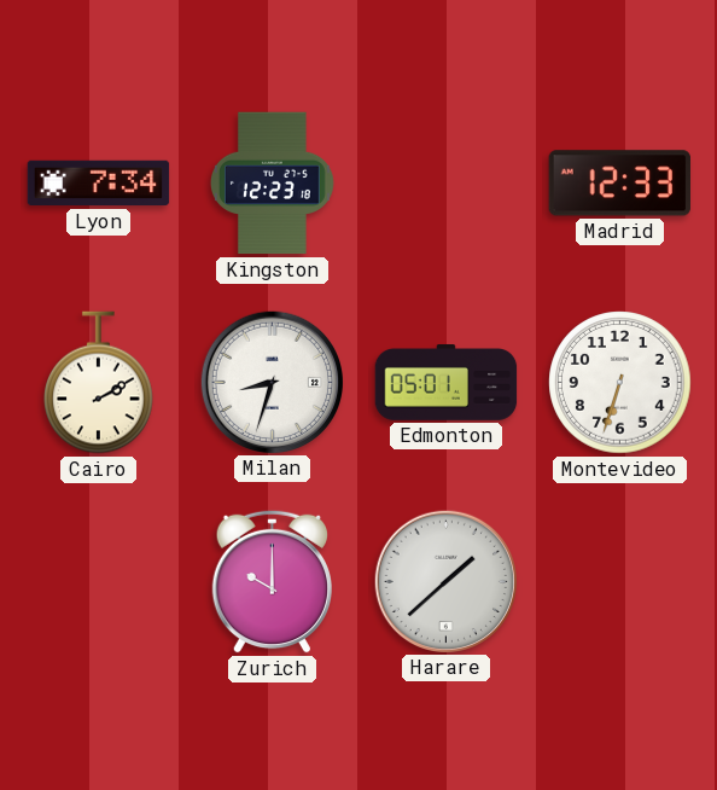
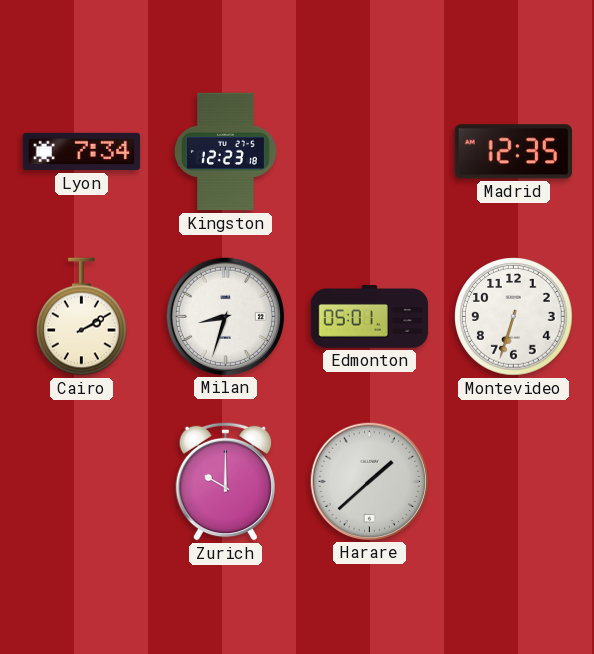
Madrid: 12:33 -> 12:35
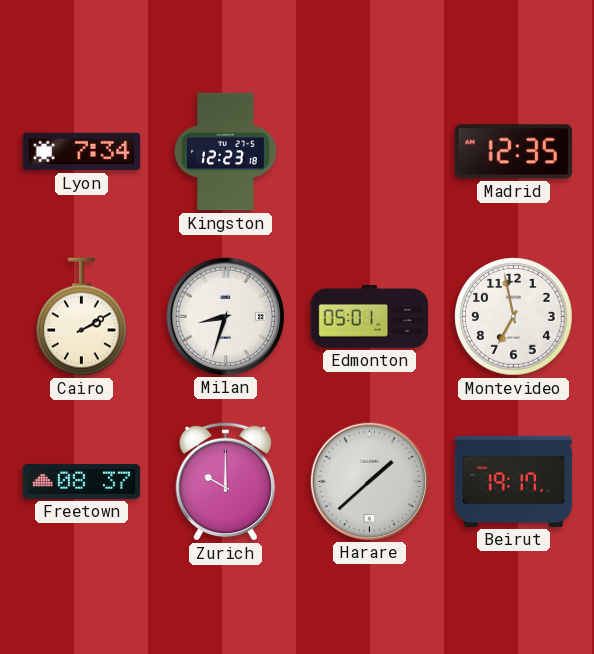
Montevideo: 6:33 -> 6:58
Freetown: none -> 08:37
Beirut: none -> 19:17
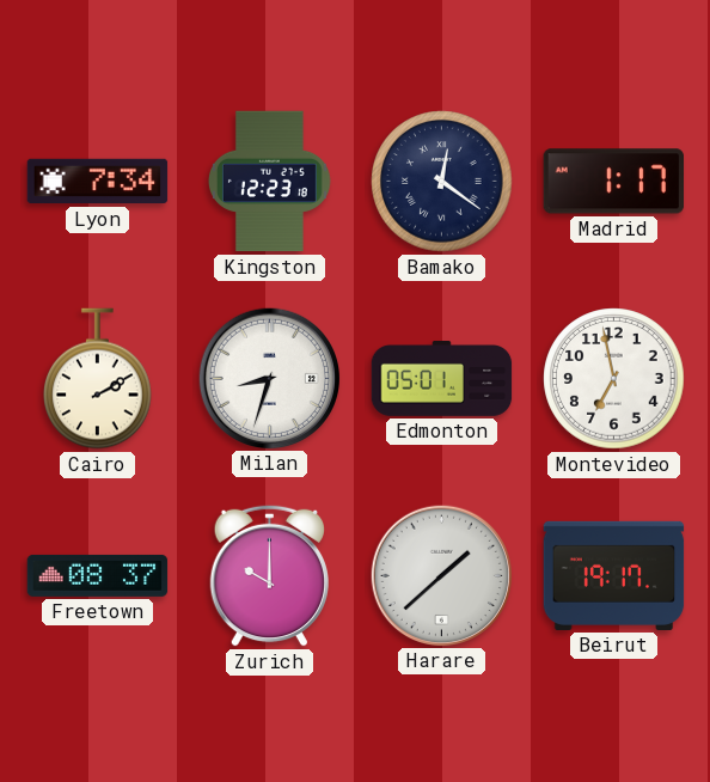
Bamako: none -> 12:21
Madrid: 12:35 -> 1:17
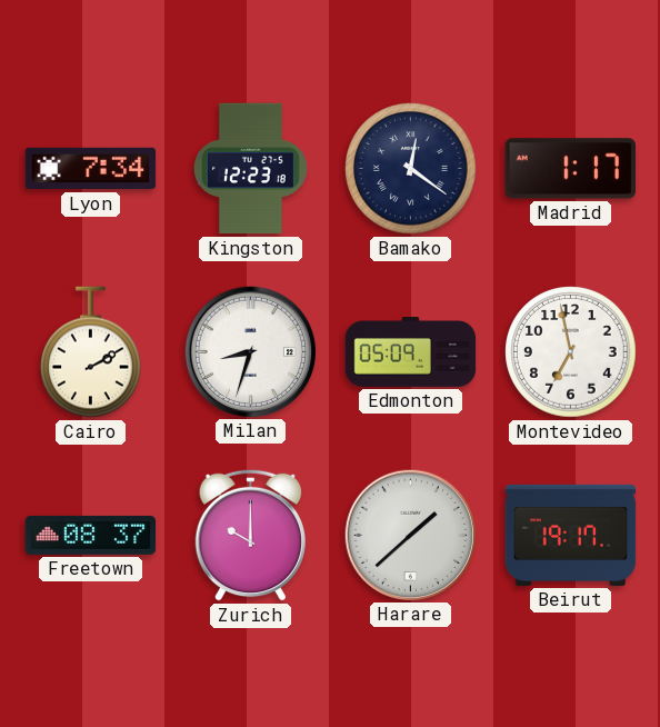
Edmonton: 05:01 -> 05:09
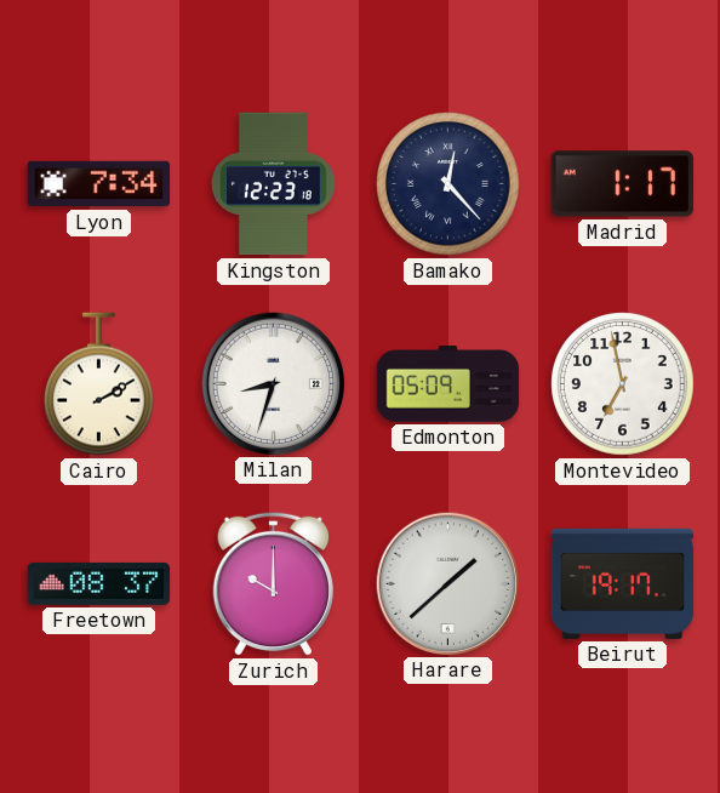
Bamako: 12:21 -> 12:23
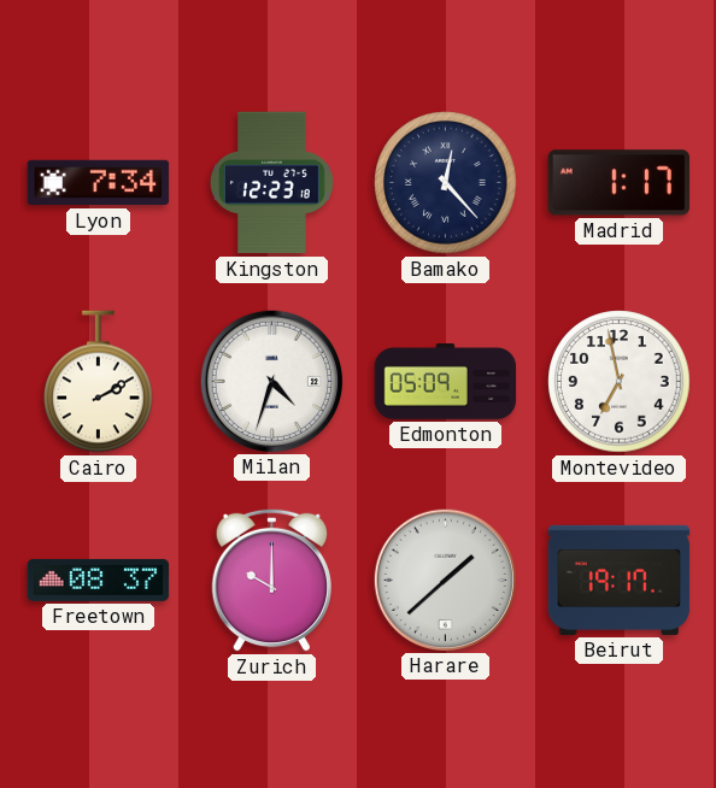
Milan: 8:33 -> 4:33
